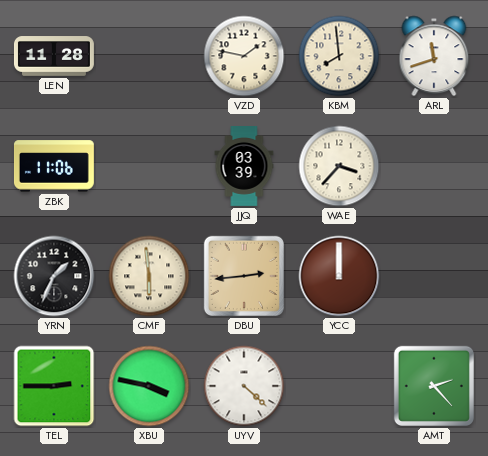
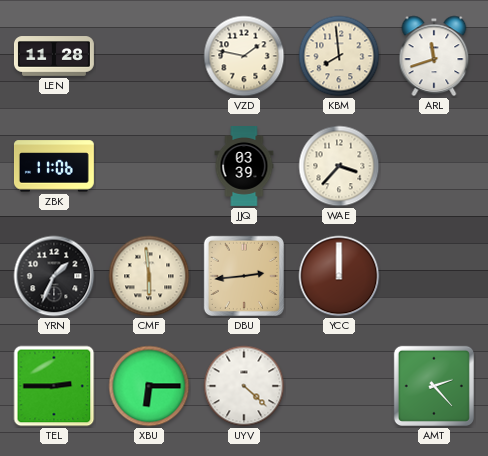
XBU: 3:47 -> 6:15
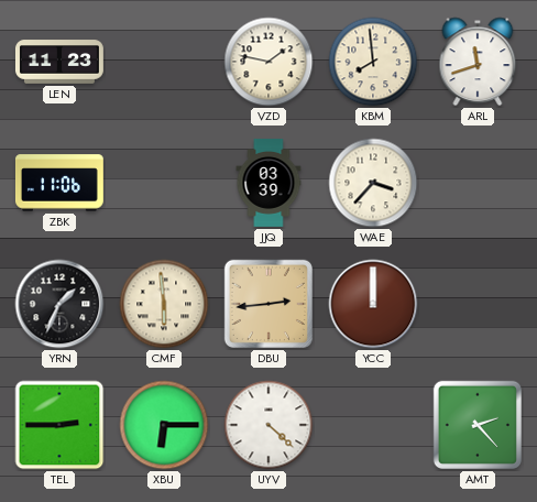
LEN: 11:28 -> 11:23
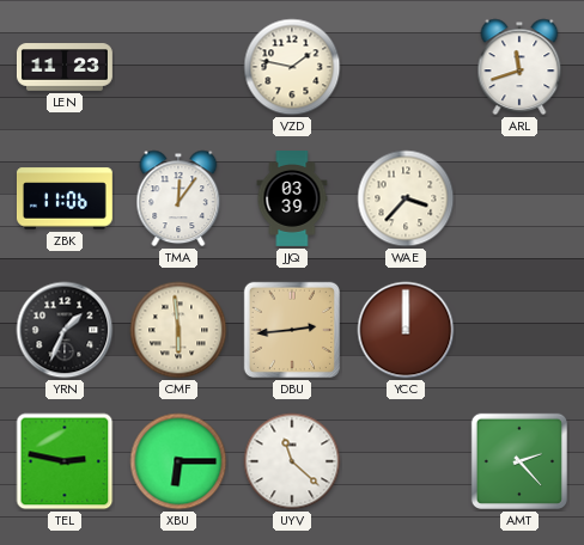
KBM: 7:59 -> none
TMA: none -> 12:06
TEL: 2:45 -> 2:47
UYV: 4:22 -> 11:22
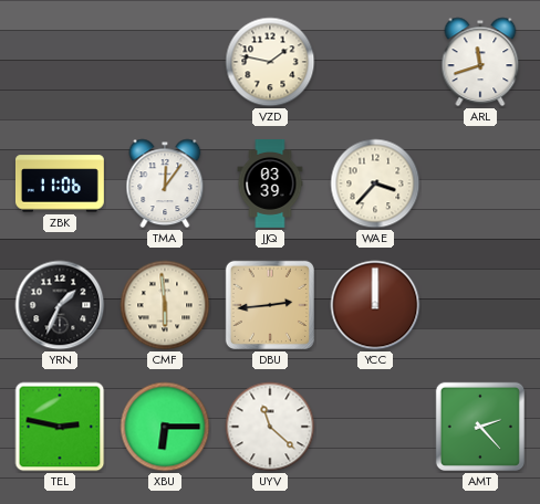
LEN: 11:23 -> none
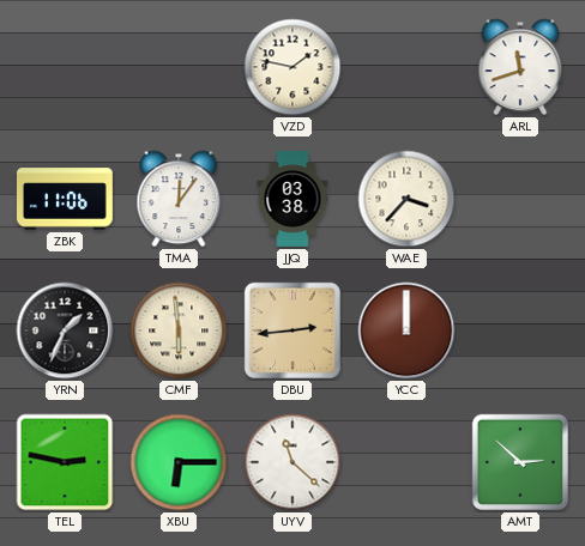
JJQ: 03:39 -> 03:38
AMT: 2:23 -> 2:52
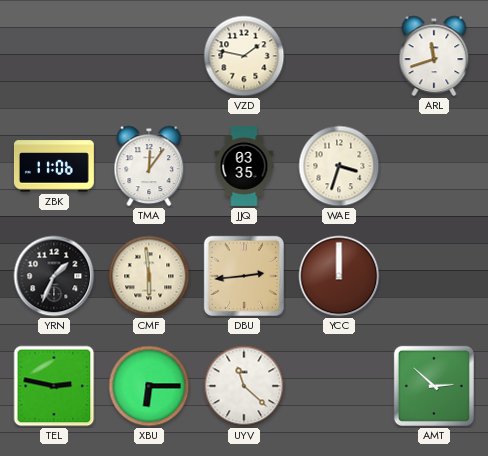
JJQ: 03:38 -> 03:35
WAE: 3:37 -> 3:33
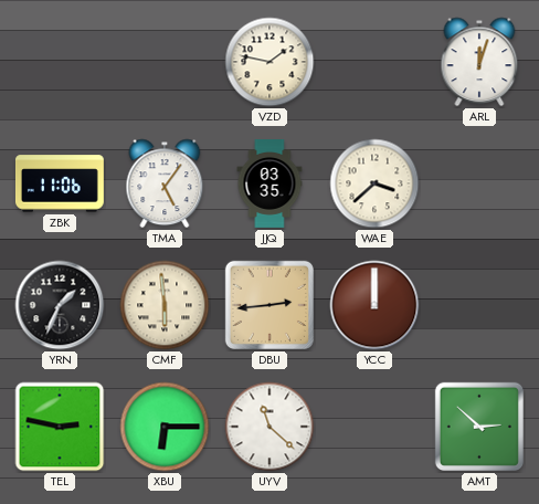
ARL: 11:42 -> 12:03
TMA: 12:06 -> 5:06
WAE: 3:33 -> 3:38
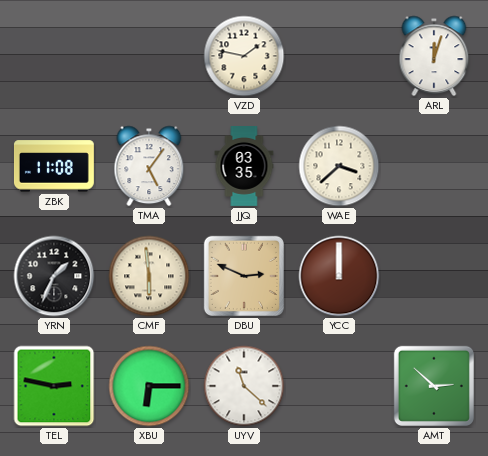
ZBK: 11:06 -> 11:08
DBU: 2:44 -> 2:49
